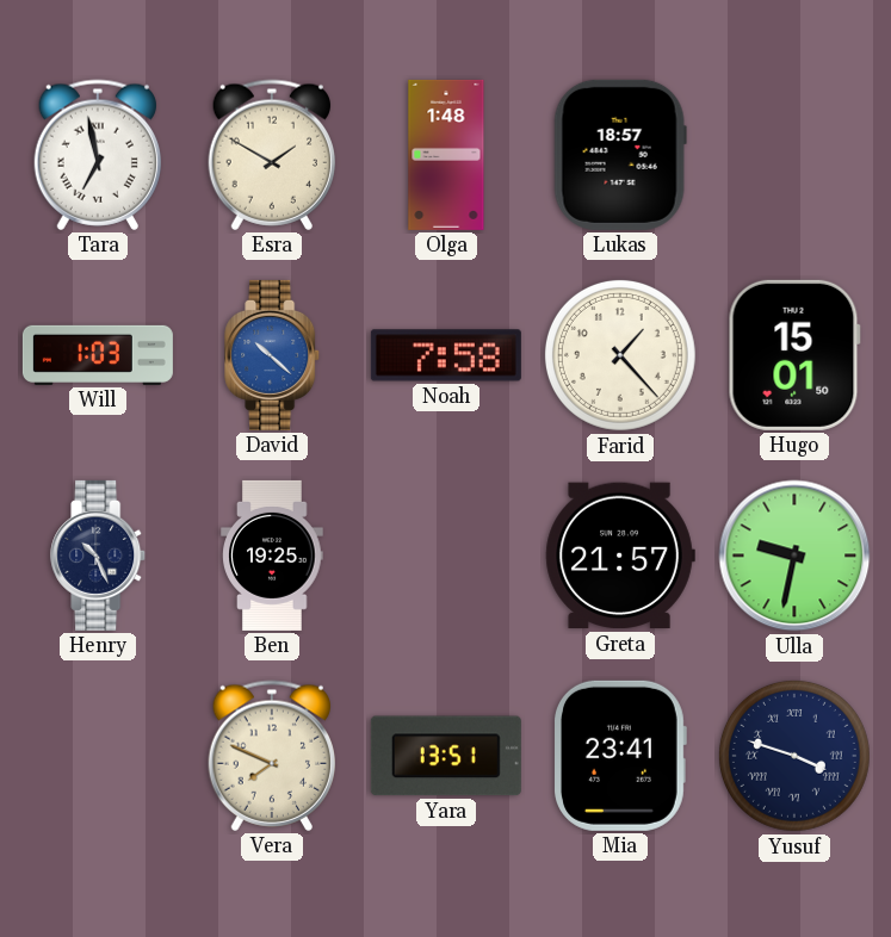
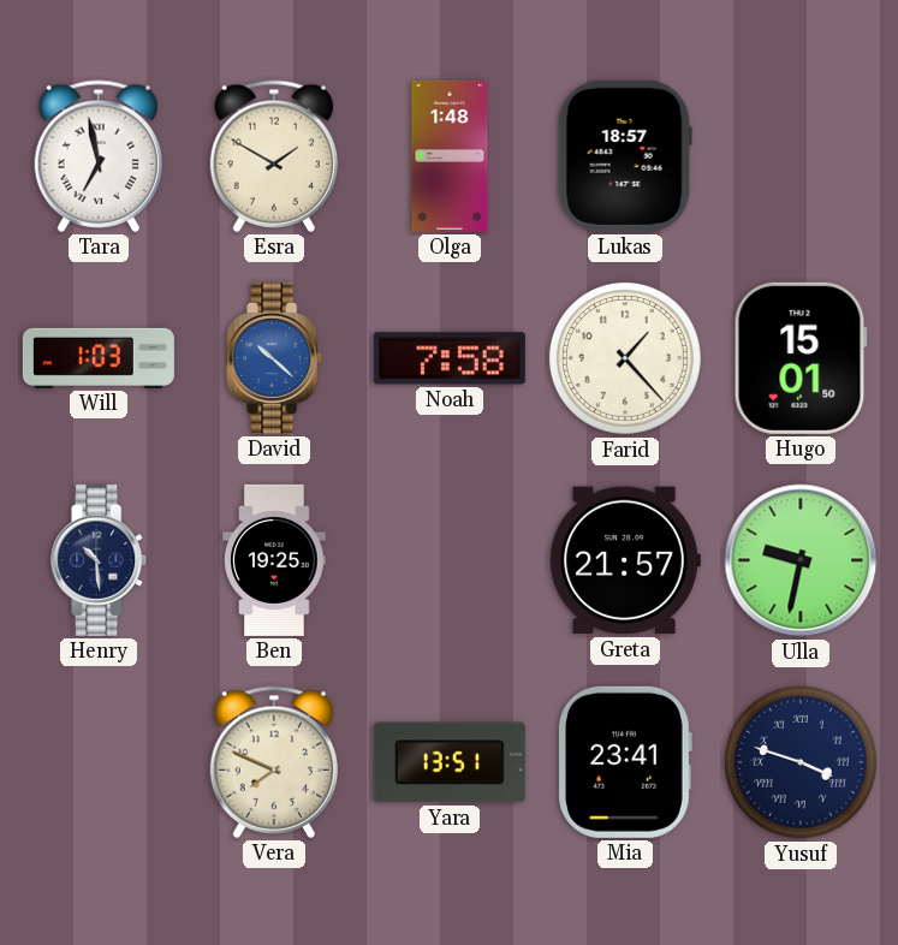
Henry: 10:26 -> 10:29
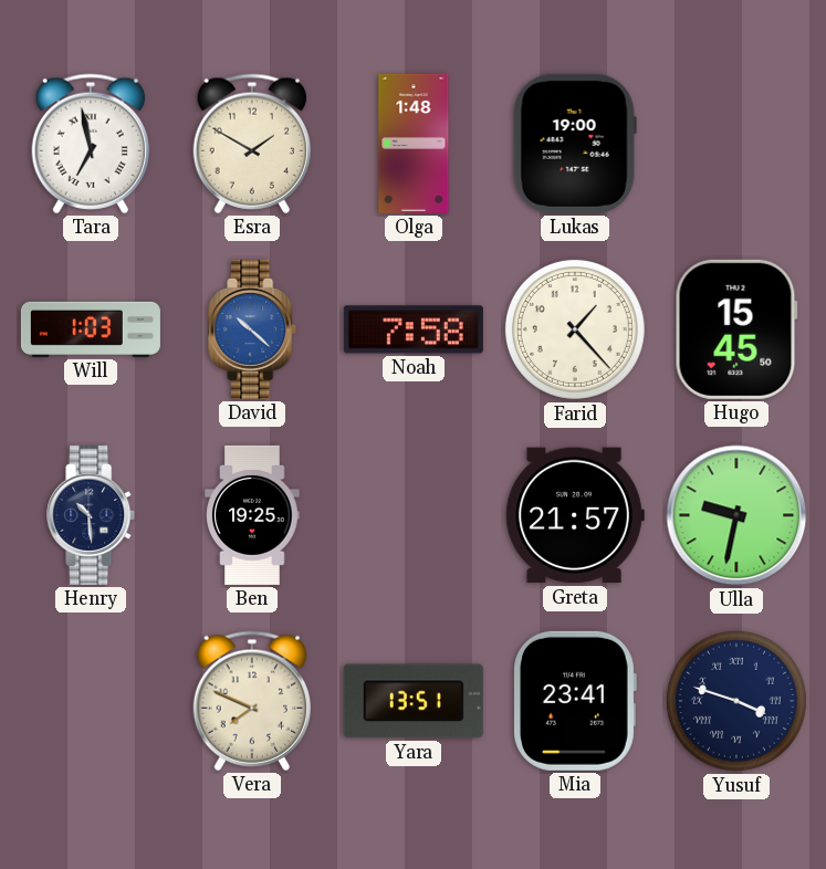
Lukas: 18:57 -> 19:00
Hugo: 15:01 -> 15:45
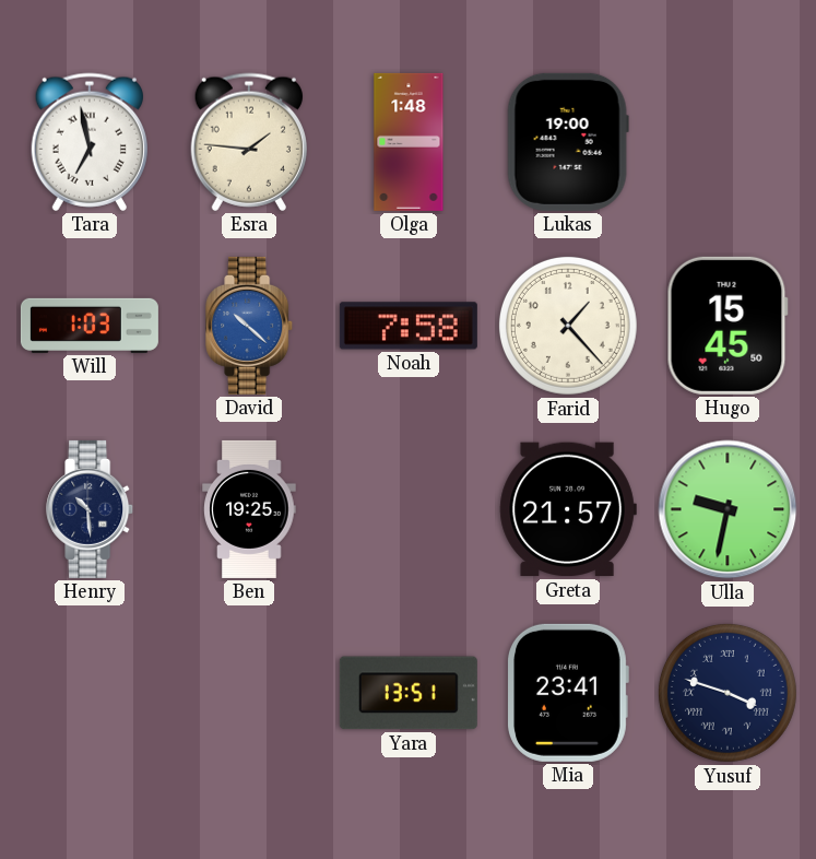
Esra: 1:50 -> 1:46
Vera: 7:49 -> none
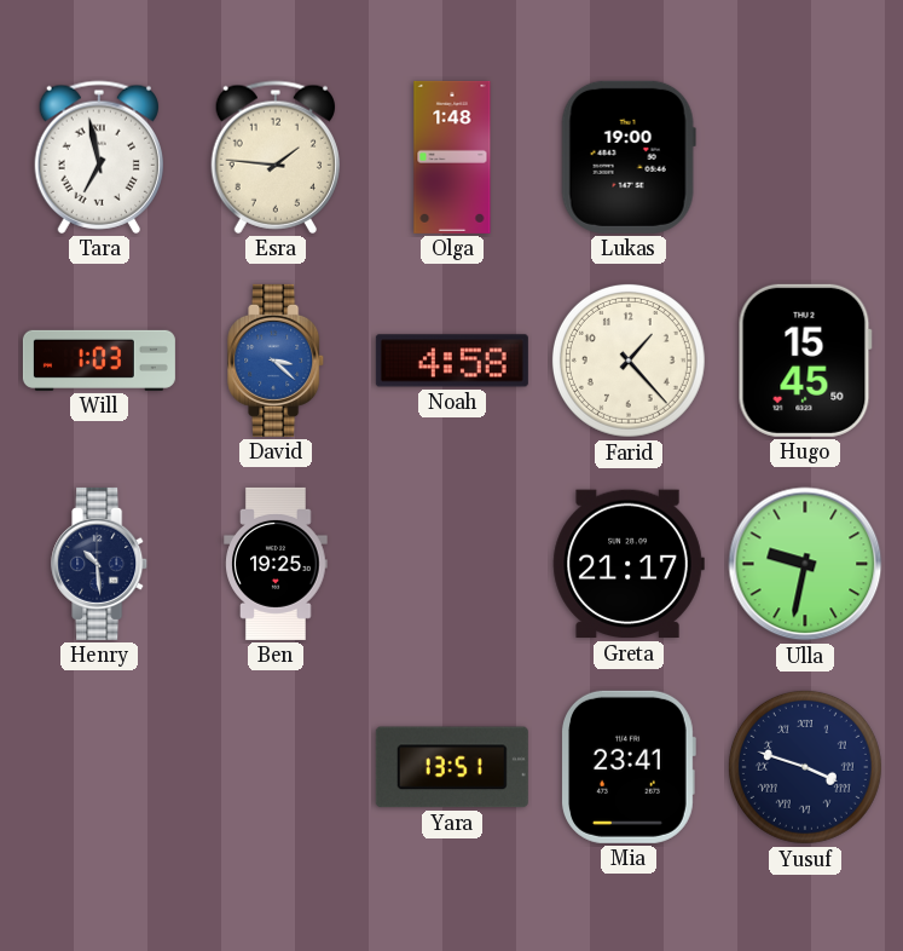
David: 10:22 -> 3:22
Noah: 7:58 -> 4:58
Greta: 21:57 -> 21:17
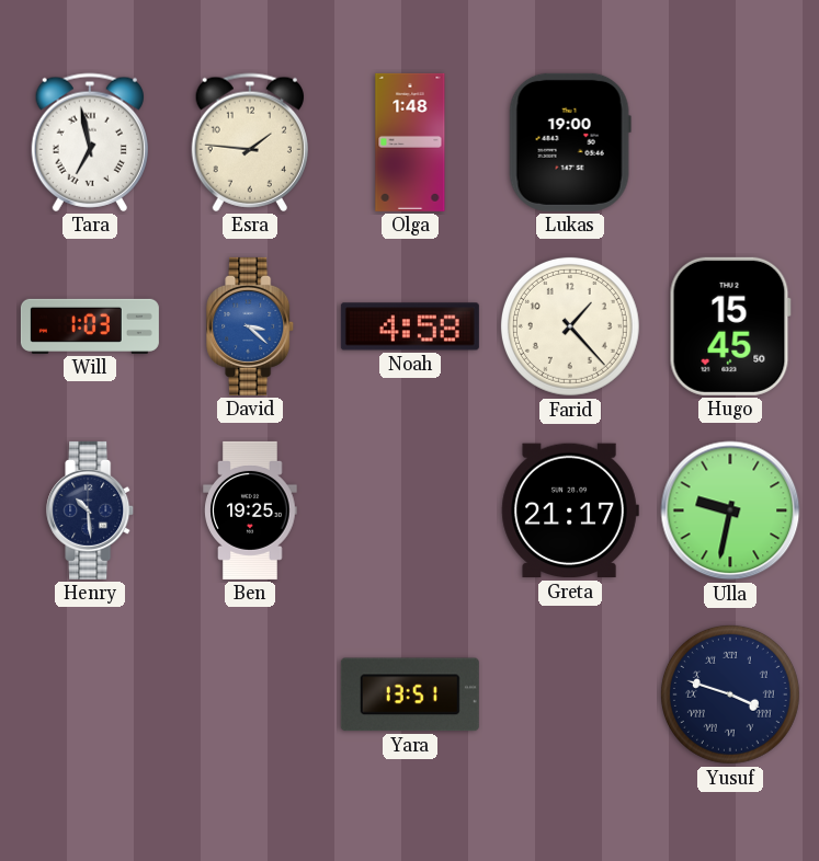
Mia: 23:41 -> none
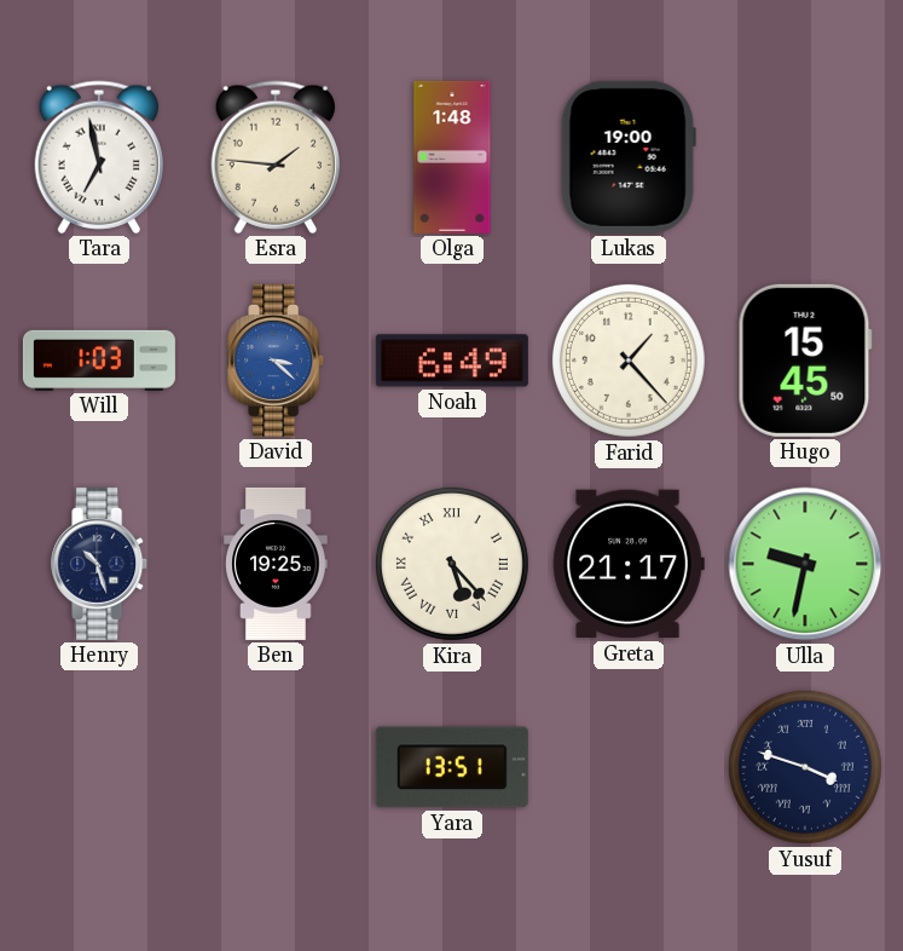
Noah: 4:58 -> 6:49
Henry: 10:29 -> 10:27
Kira: none -> 5:23
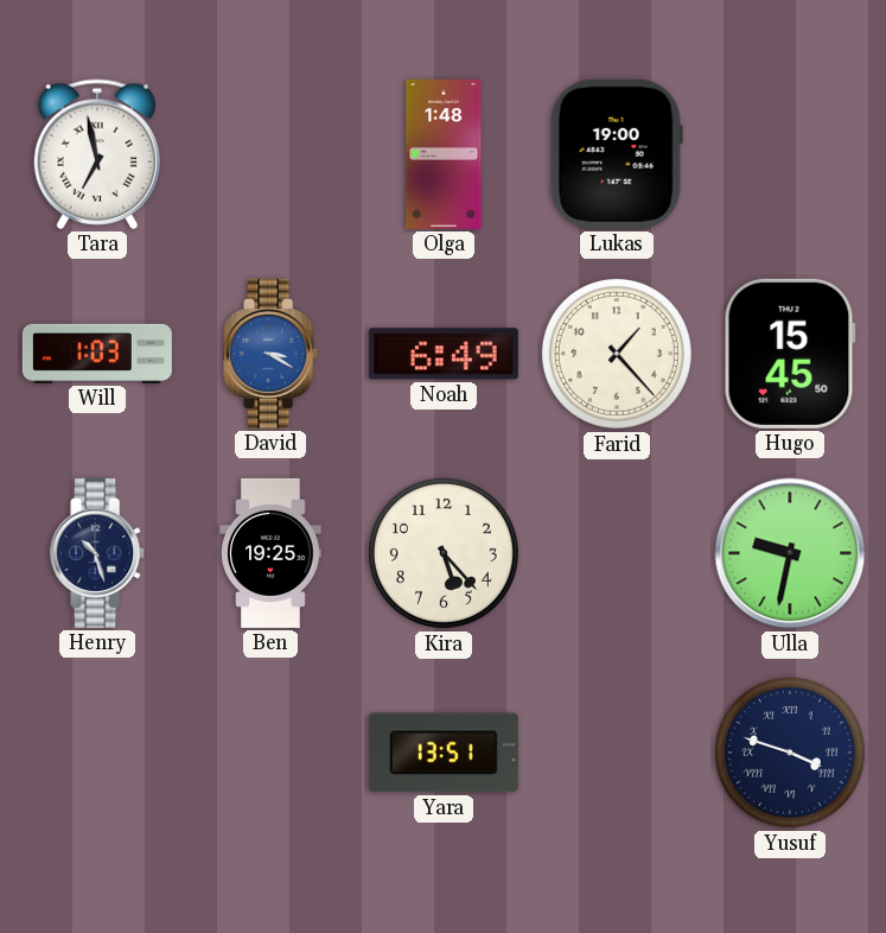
Esra: 1:46 -> none
David: 3:22 -> 3:20
Kira numerals: Roman -> Arabic
Greta: 21:17 -> none
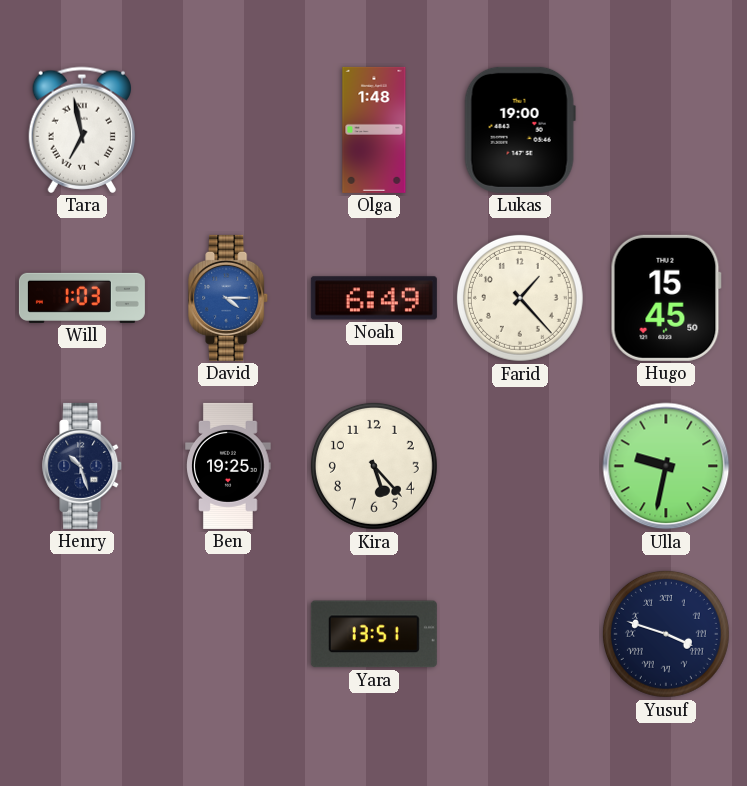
David: 3:20 -> 4:15
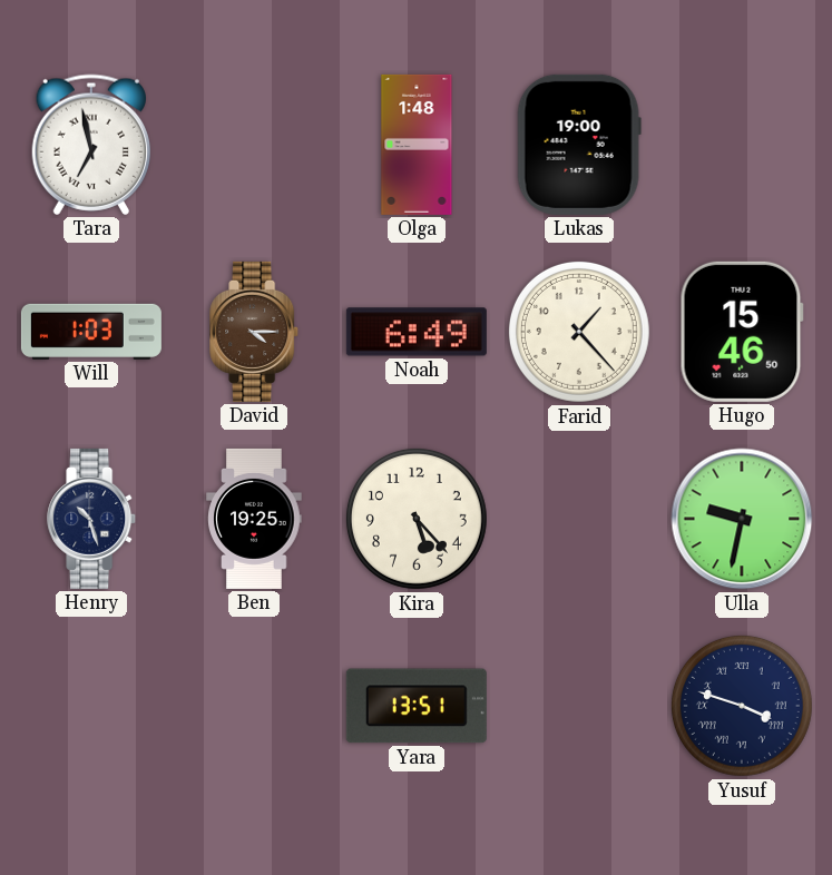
David dial: blue -> brown
Hugo: 15:45 -> 15:46
